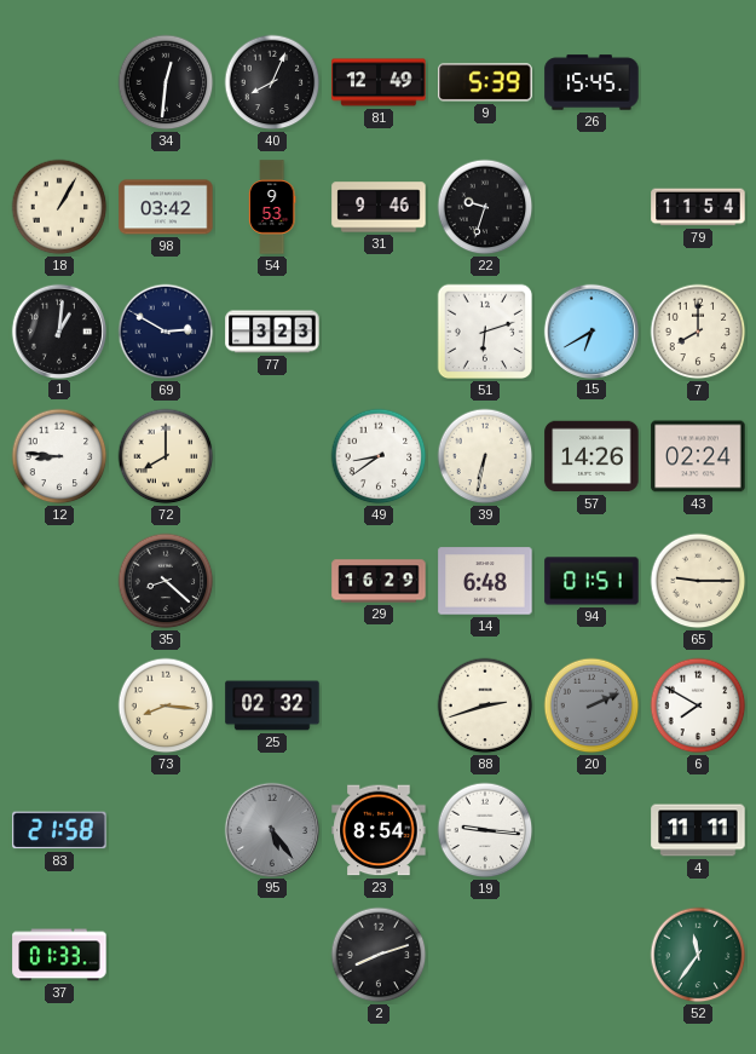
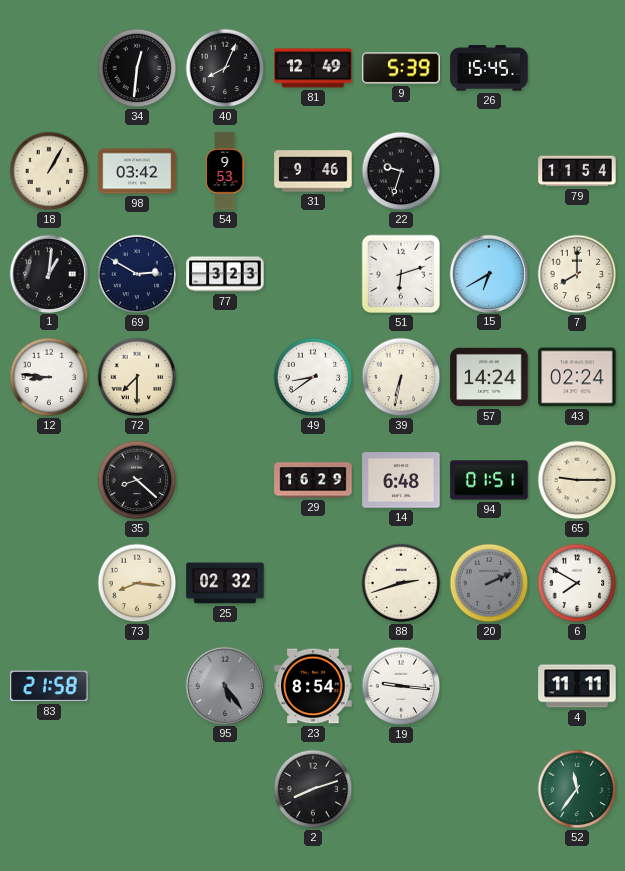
72: 8:00 -> 7:30
57: 14:26 -> 14:24
37: 01:33 -> none
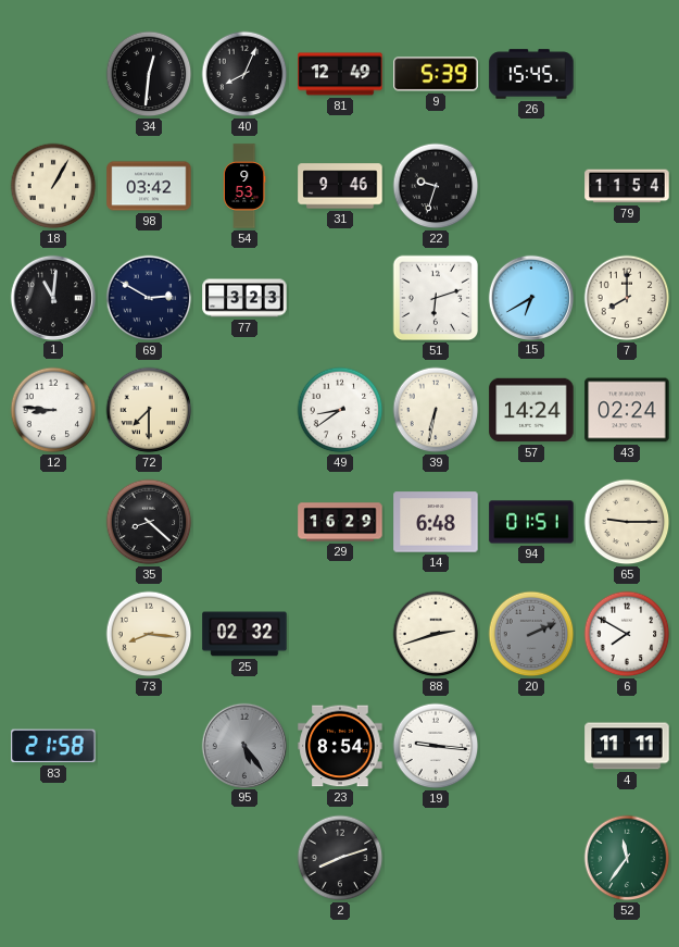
1: 1:01 -> 11:01
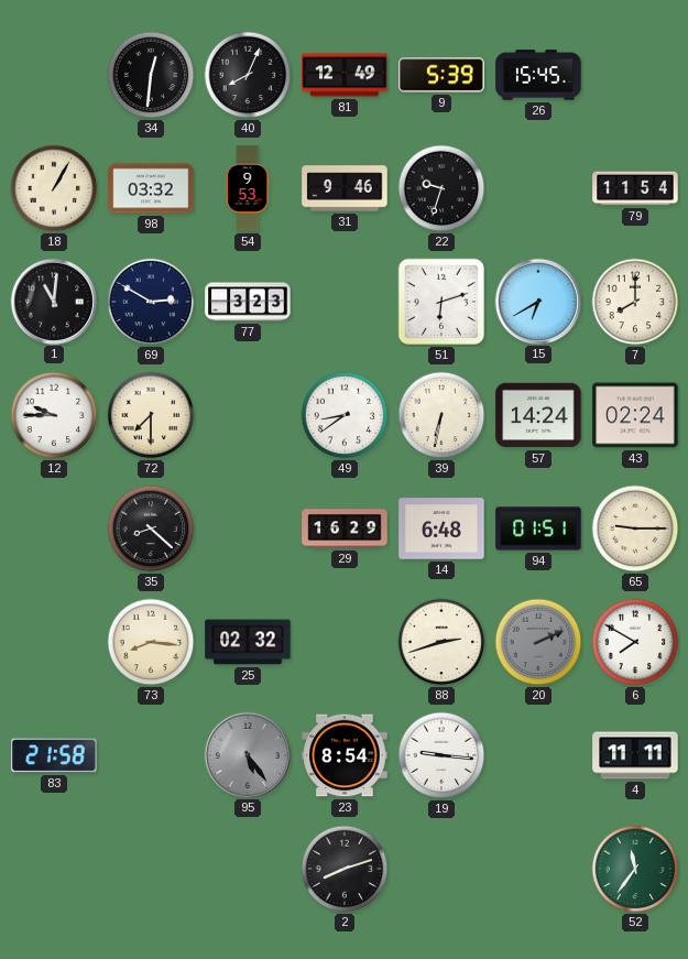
98: 03:42 -> 03:32
12: 8:46 -> 9:45
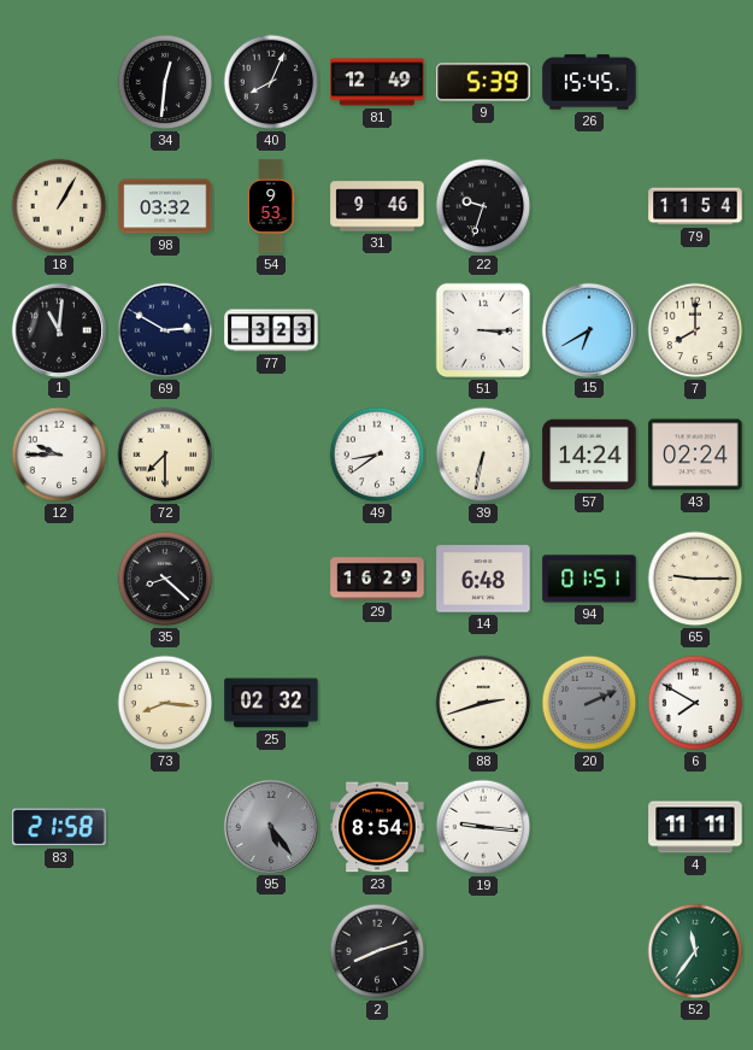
51: 6:12 -> 3:15
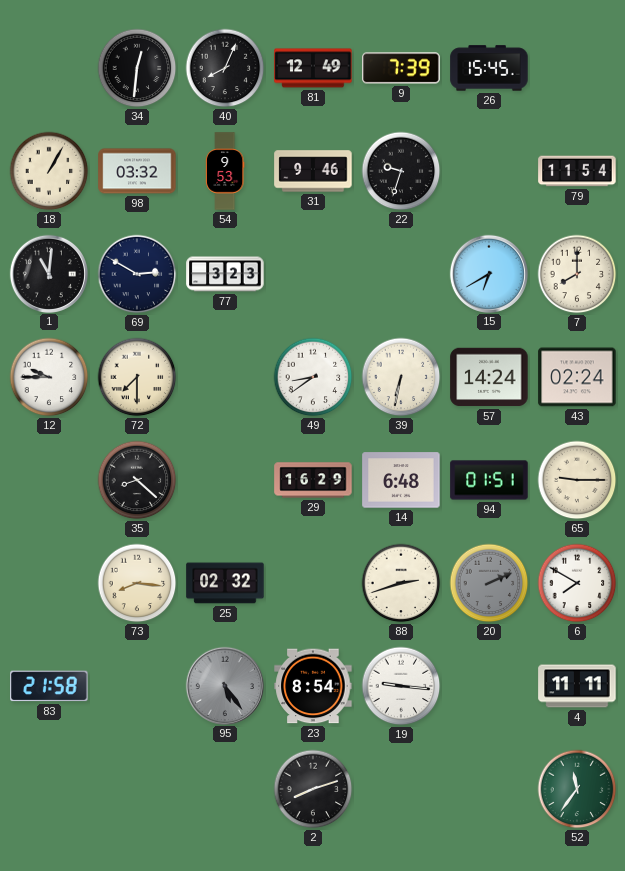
9: 5:39 -> 7:39
51: 3:15 -> none
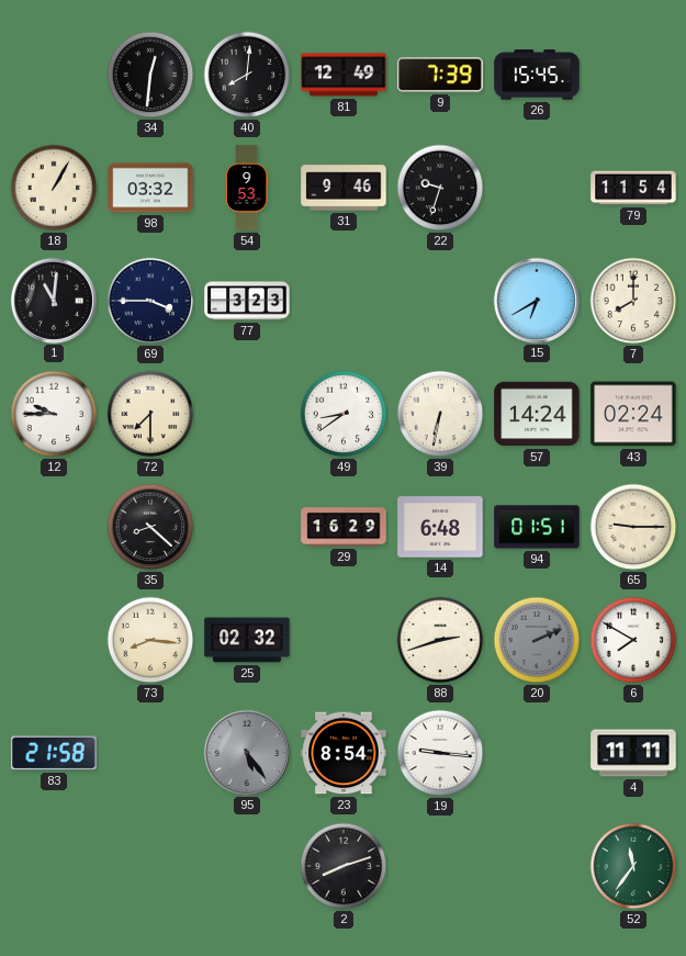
40: 8:04 -> 8:01
69: 2:50 -> 3:45
